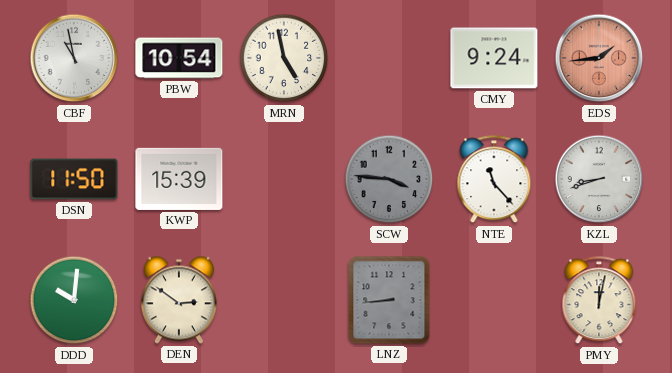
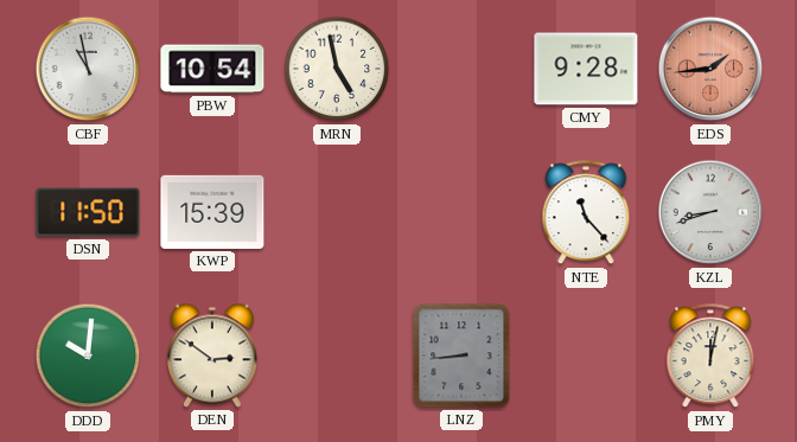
CMY: 9:24 -> 9:28
SCW: 3:46 -> none
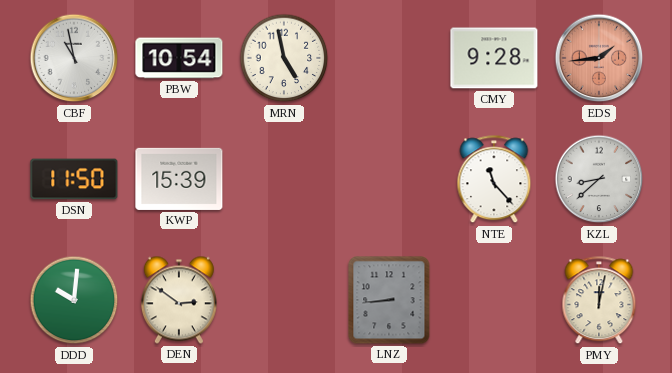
KZL: 8:42 -> 8:38
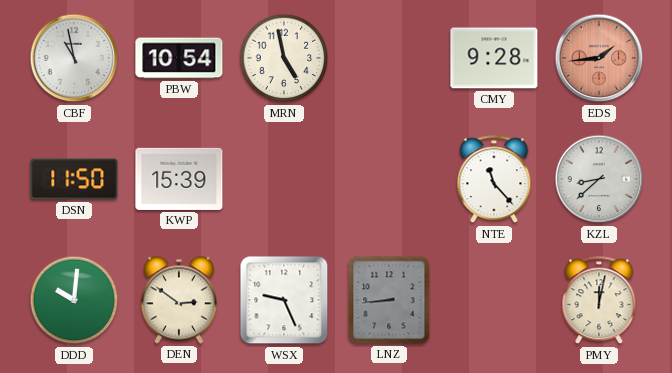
WSX: none -> 9:26
